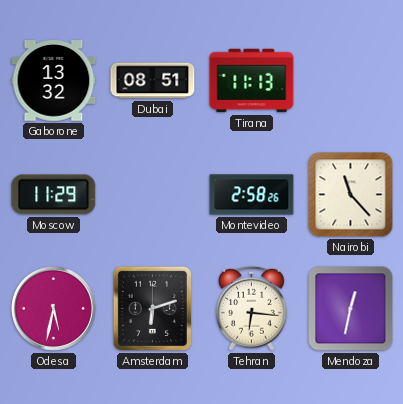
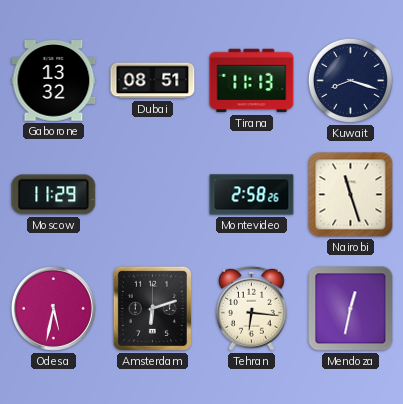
Kuwait: none -> 8:18
Nairobi: 11:23 -> 11:27
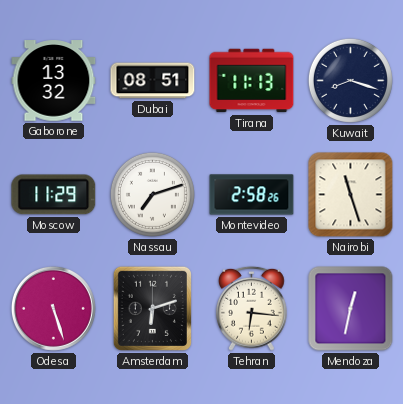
Nassau: none -> 7:12
Odesa: 5:32 -> 5:27
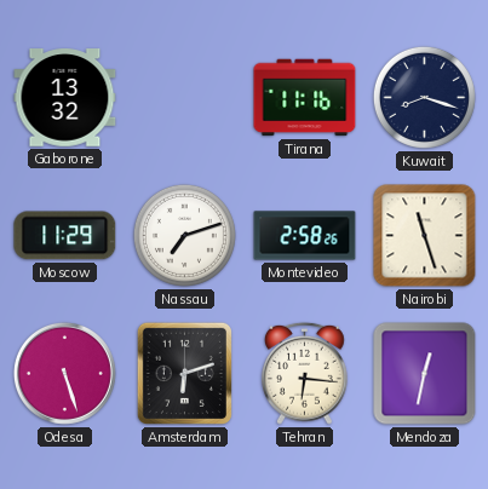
Dubai: 08:51 -> none
Tirana: 11:13 -> 11:16
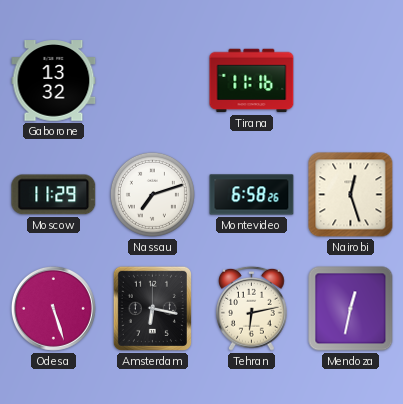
Kuwait: 8:18 -> none
Montevideo: 2:58 -> 6:58
Nairobi: 11:27 -> 12:27
Amsterdam: 6:12 -> 6:17
Tehran: 6:16 -> 6:13
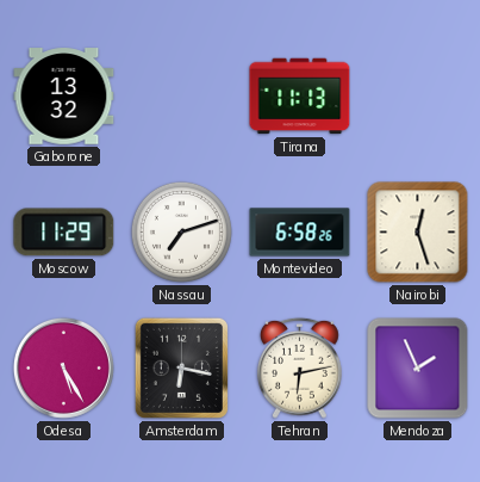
Tirana: 11:16 -> 11:13
Odesa: 5:27 -> 5:25
Mendoza: 12:32 -> 1:56
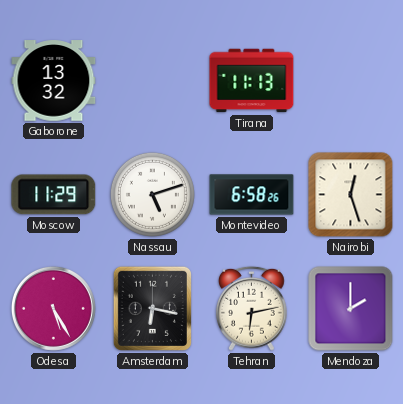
Nassau: 7:12 -> 5:12
Mendoza: 1:56 -> 2:00
